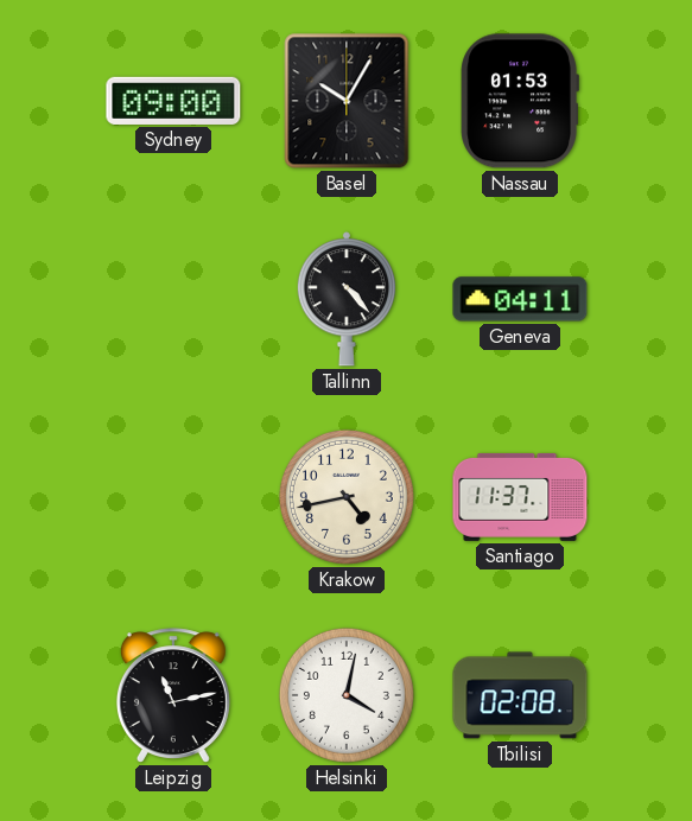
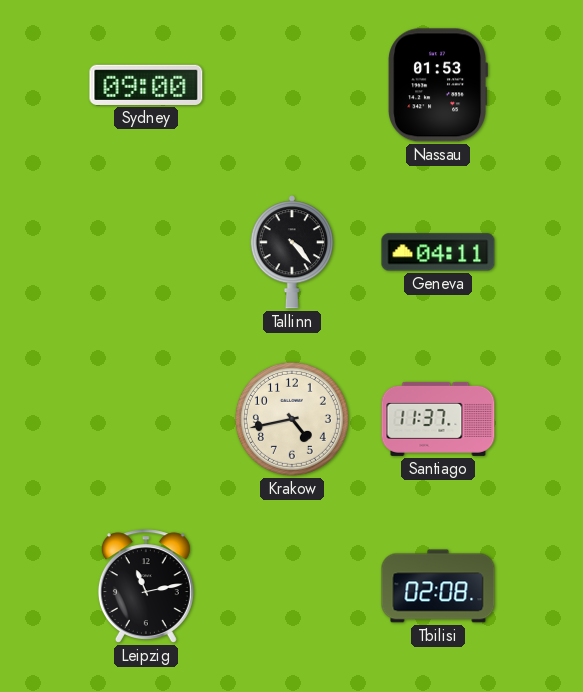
Basel: 10:05 -> none
Helsinki: 4:02 -> none
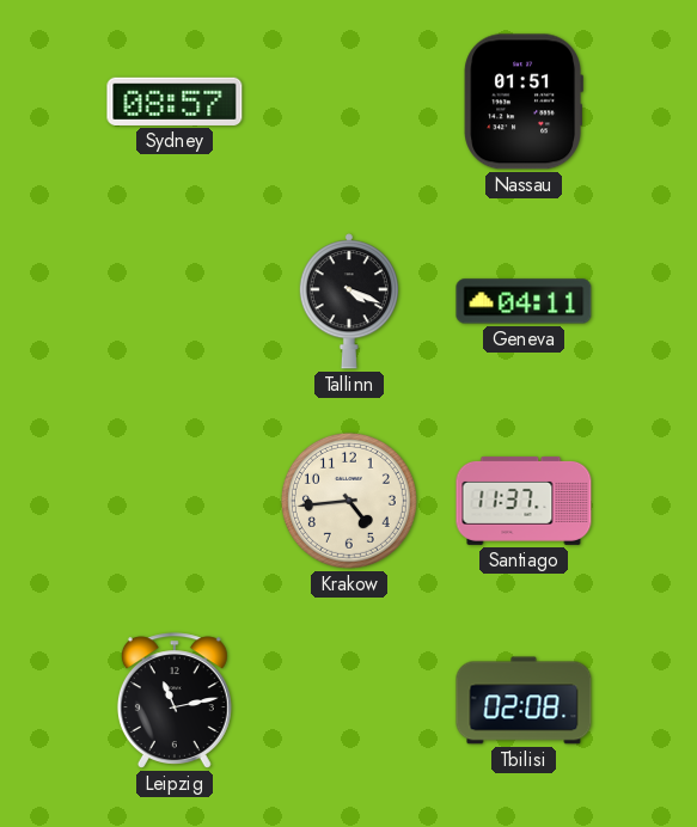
Sydney: 09:00 -> 08:57
Nassau: 01:53 -> 01:51
Tallinn: 4:23 -> 4:19
Krakow: 4:43 -> 4:44
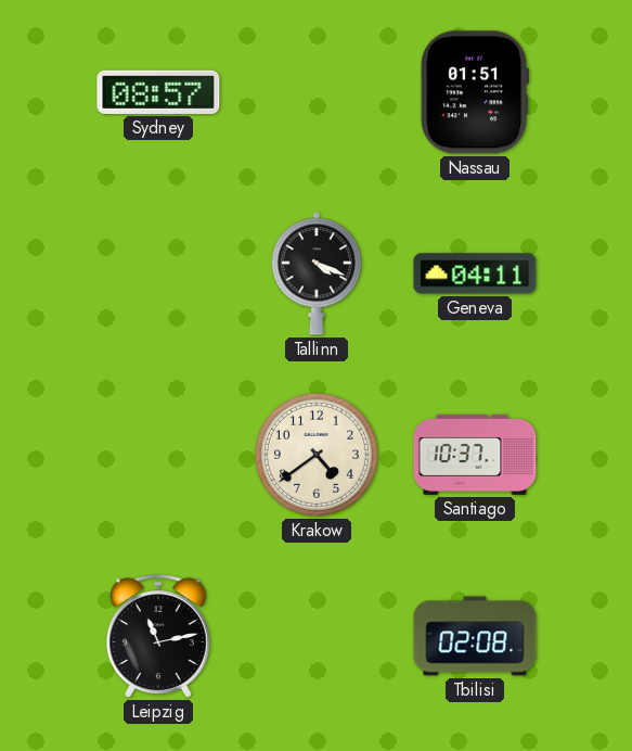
Krakow: 4:44 -> 4:39
Santiago: 11:37 -> 10:37
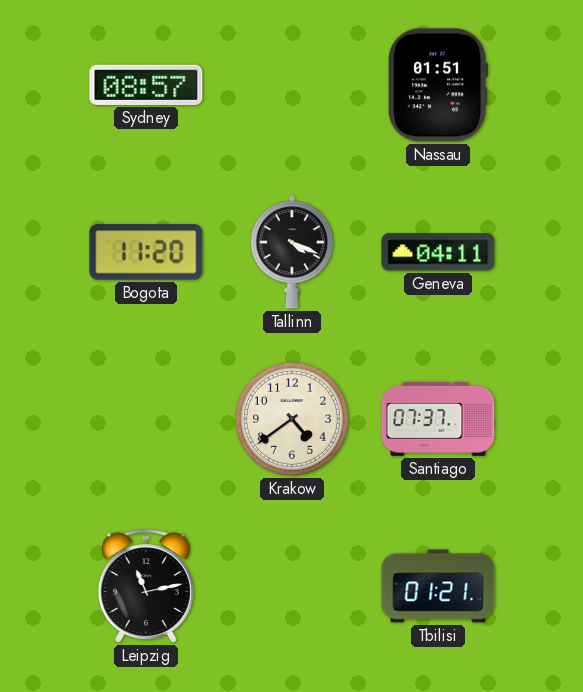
Bogota: none -> 11:20
Santiago: 10:37 -> 07:37
Tbilisi: 02:08 -> 01:21
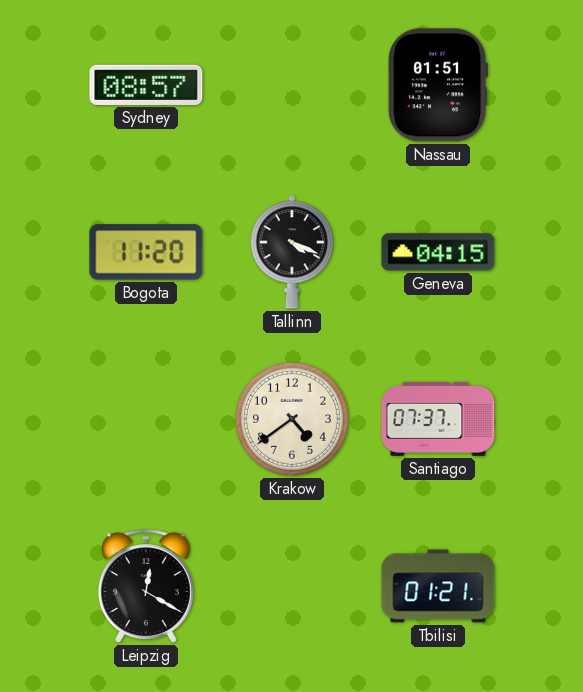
Geneva: 04:11 -> 04:15
Leipzig: 11:13 -> 12:20
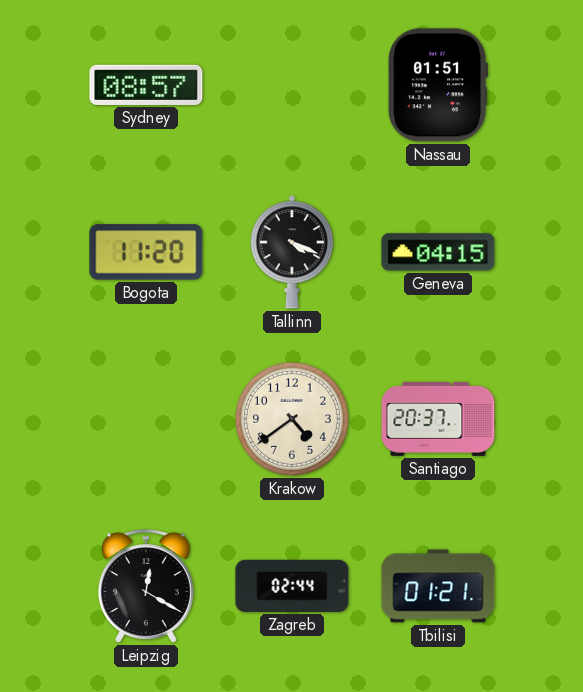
Santiago: 07:37 -> 20:37
Zagreb: none -> 02:44
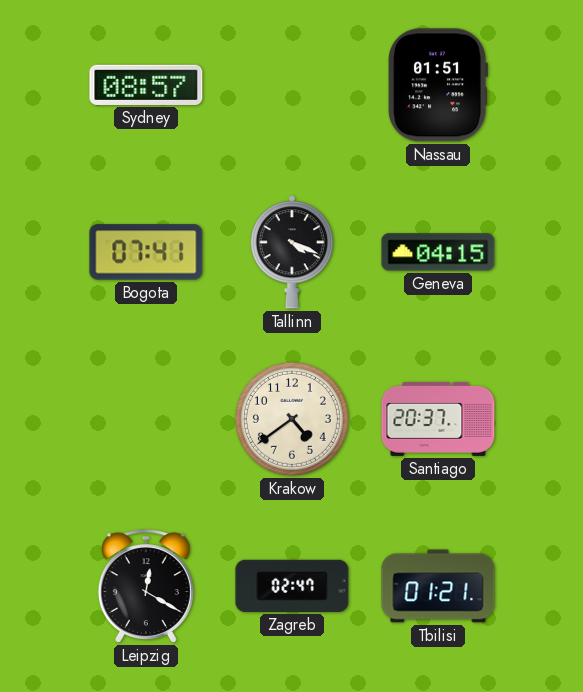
Bogota: 11:20 -> 07:41
Zagreb: 02:44 -> 02:47
